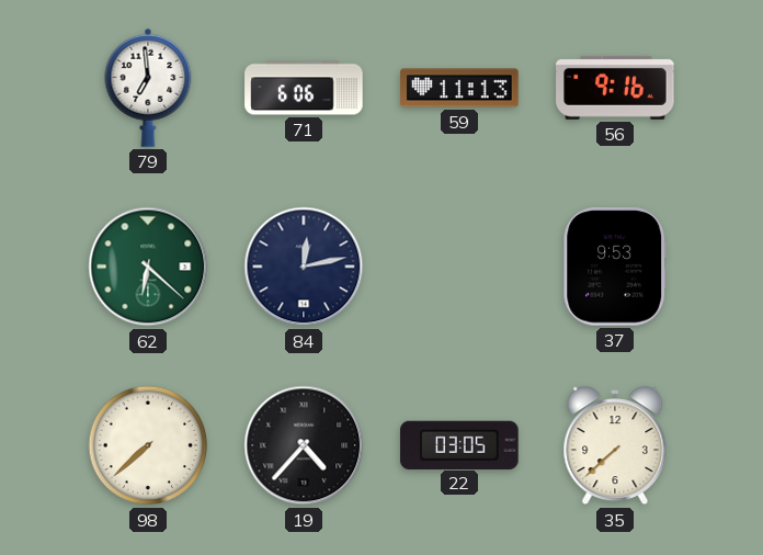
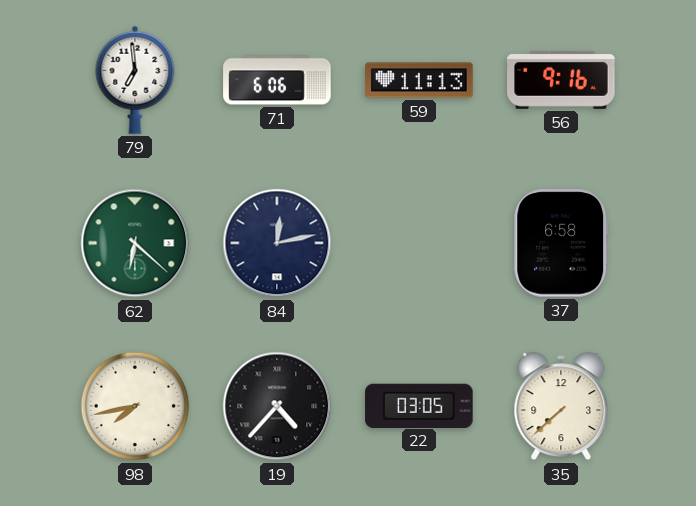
37: 9:53 -> 6:58
98: 7:38 -> 7:43
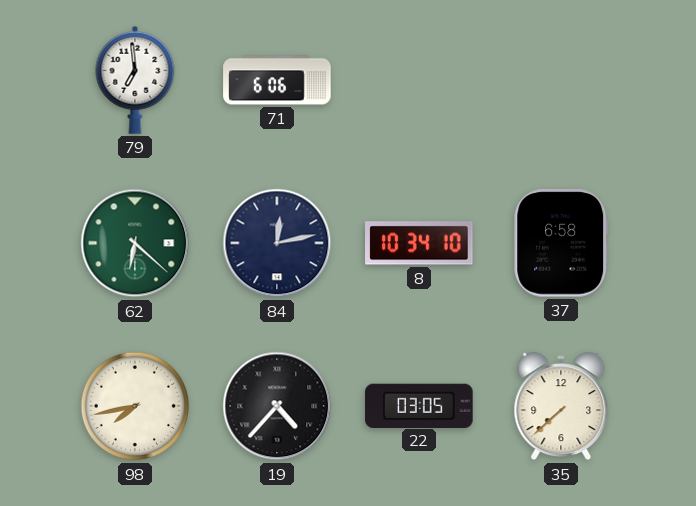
59: 11:13 -> none
56: 9:16 -> none
8: none -> 10:34
